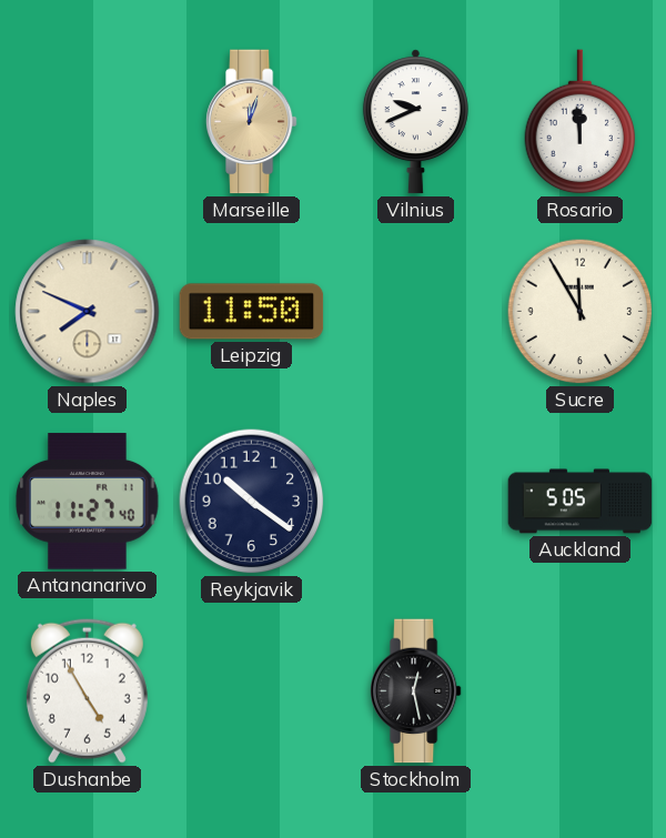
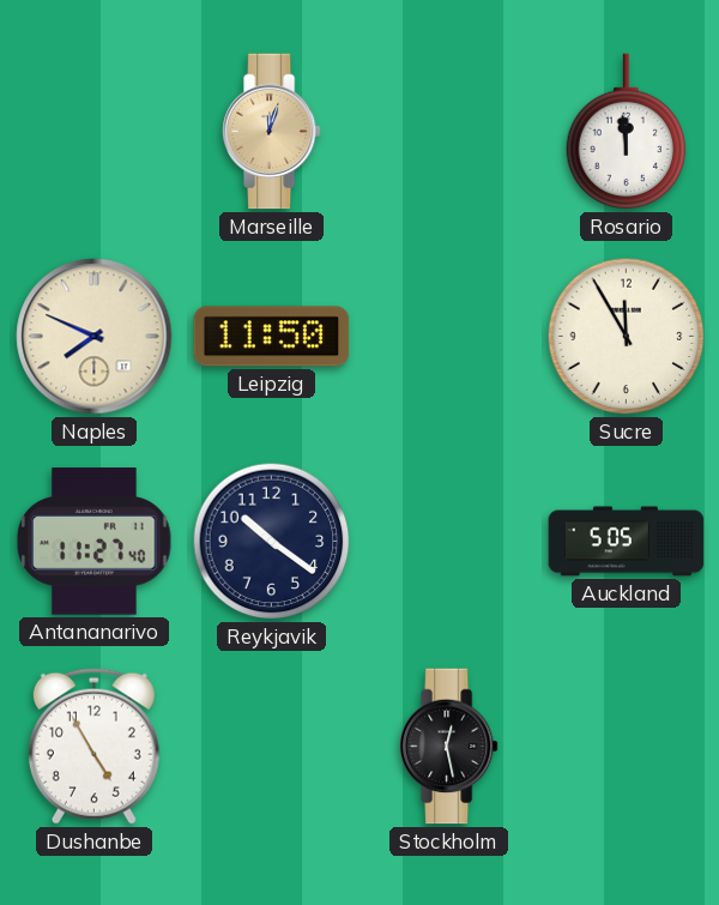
Vilnius: 9:41 -> none
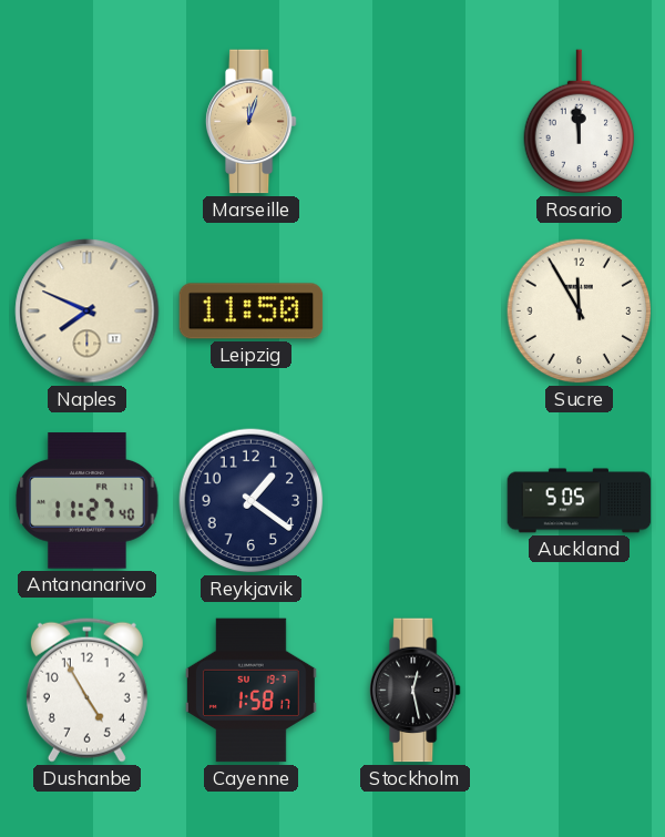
Reykjavik: 10:21 -> 1:21
Cayenne: none -> 1:58
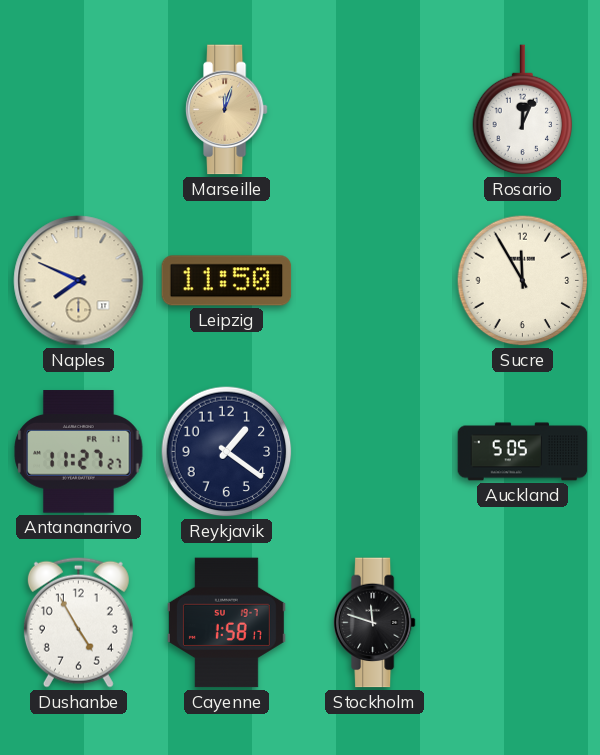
Rosario: 11:59 -> 12:04
Antananarivo: 11:27:40 -> 11:27:27
Stockholm: 12:28 -> 11:48
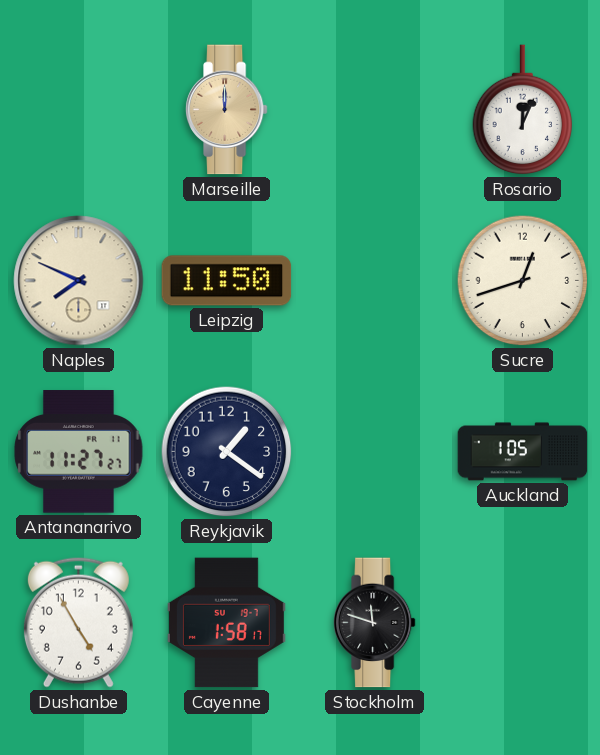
Marseille: 12:03 -> 12:00
Sucre: 11:55 -> 12:42
Auckland: 5:05 -> 1:05
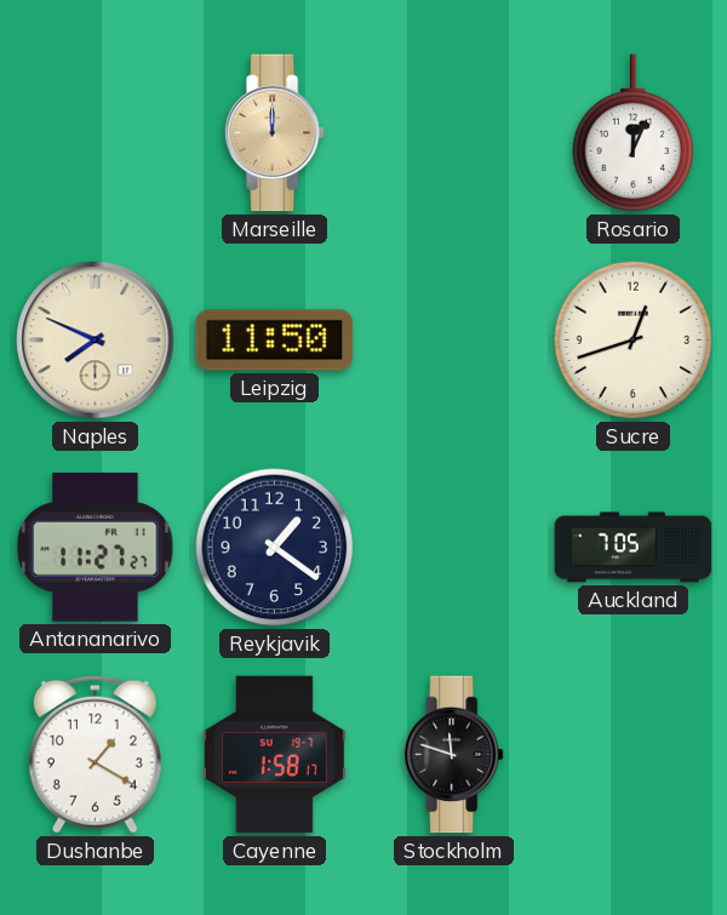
Auckland: 1:05 -> 7:05
Dushanbe: 4:55 -> 1:20
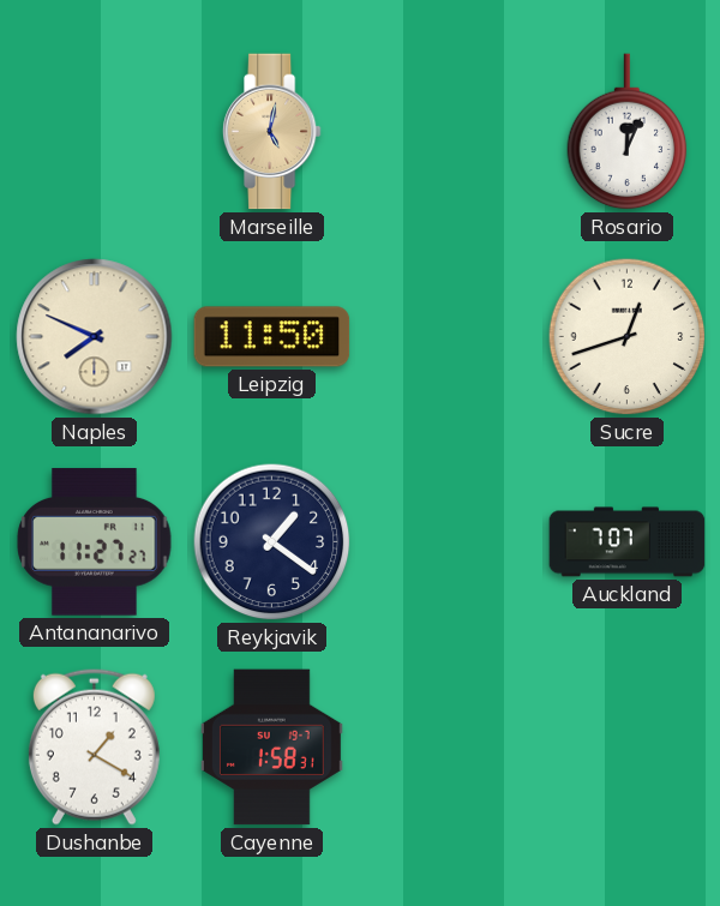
Marseille: 12:00 -> 5:02
Auckland: 7:05 -> 7:07
Cayenne: 1:58:17 -> 1:58:31
Stockholm: 11:48 -> none
